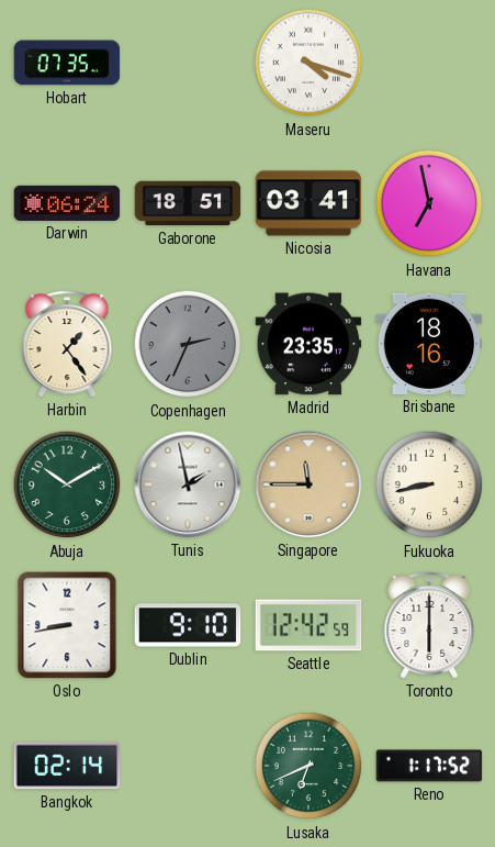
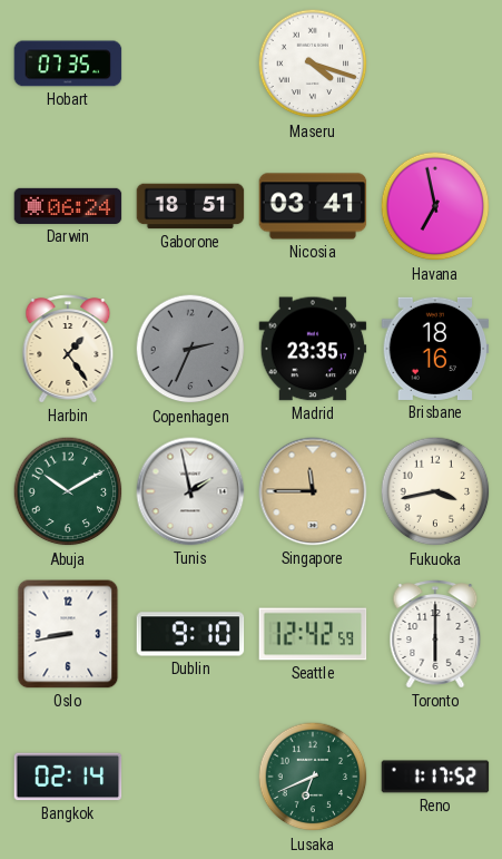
Fukuoka: 8:43 -> 3:43
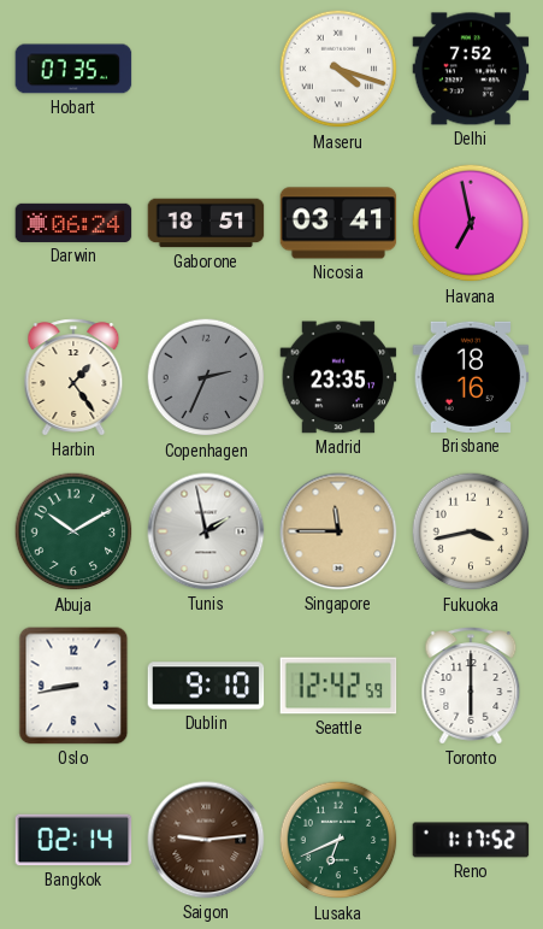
Delhi: none -> 7:52
Saigon: none -> 9:14
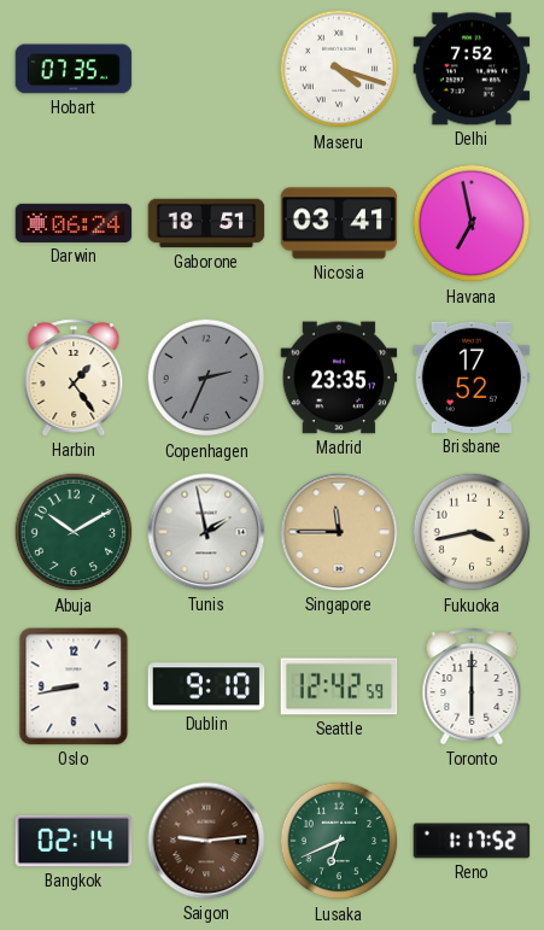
Brisbane: 18:16 -> 17:52
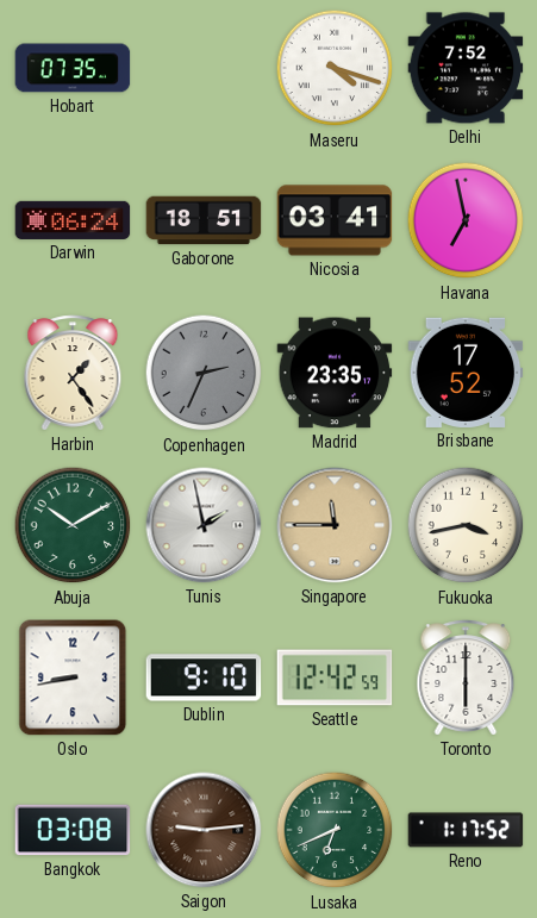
Bangkok: 02:14 -> 03:08
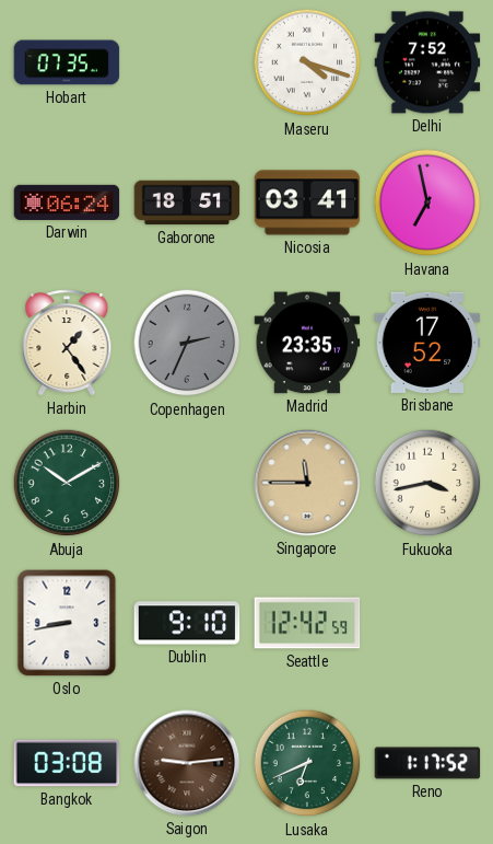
Tunis: 1:58 -> none
Toronto: 6:00 -> none
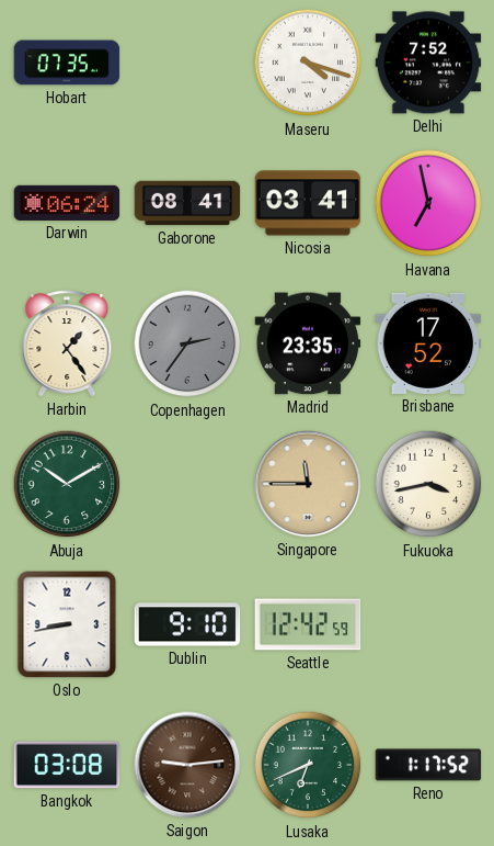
Gaborone: 18:51 -> 08:41
Copenhagen: 2:34 -> 2:36
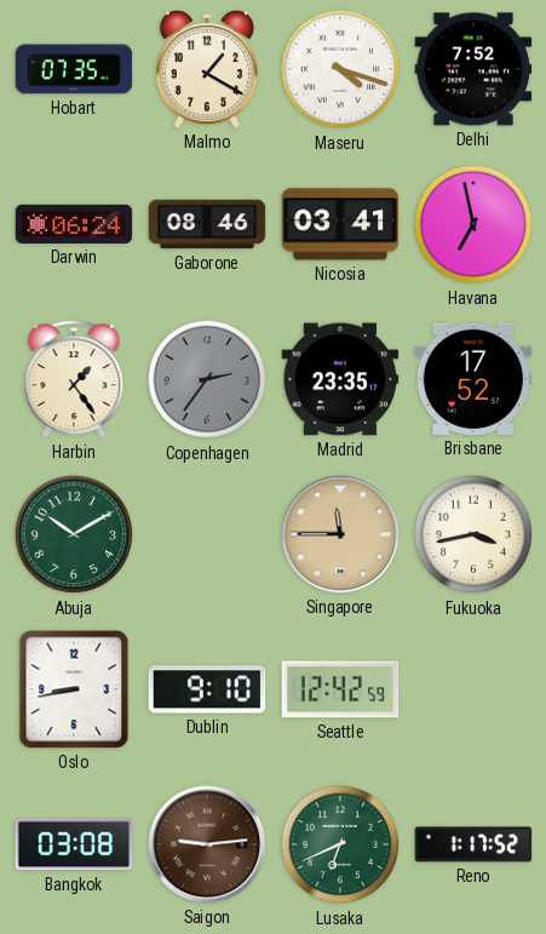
Malmo: none -> 1:20
Gaborone: 08:41 -> 08:46
